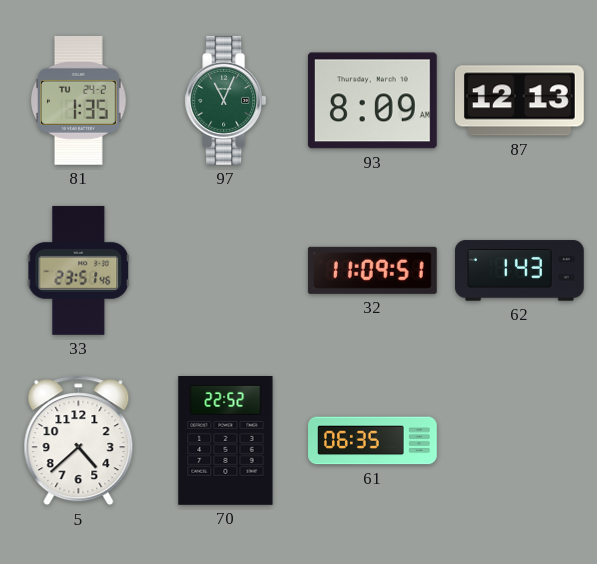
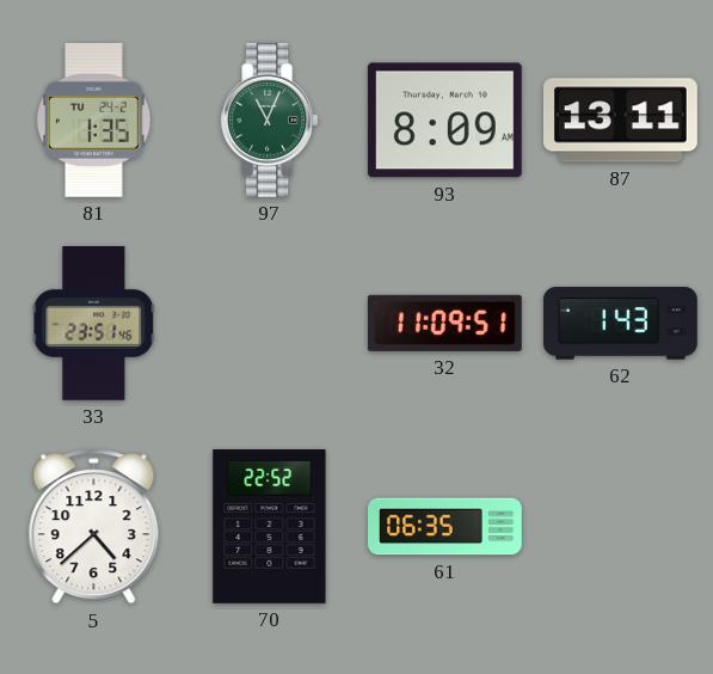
87: 12:13 -> 13:11
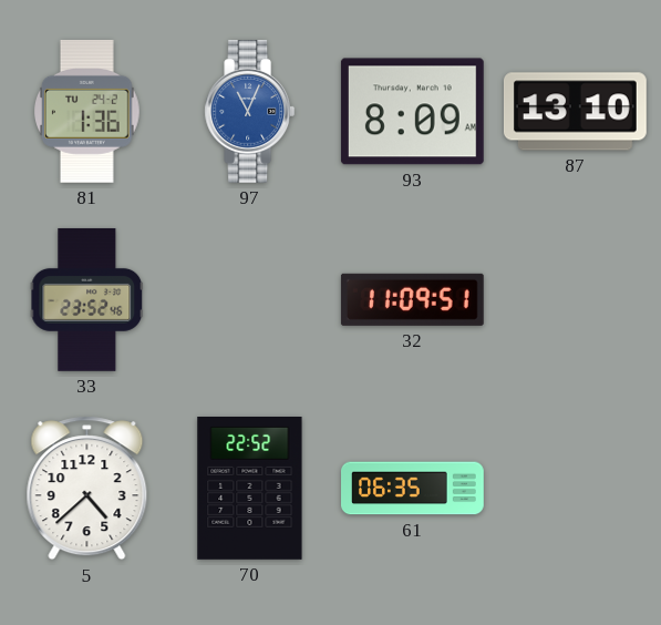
81: 1:35 -> 1:36
97 dial: green -> blue
87: 13:11 -> 13:10
33: 23:51 -> 23:52
62: 1:43 -> none
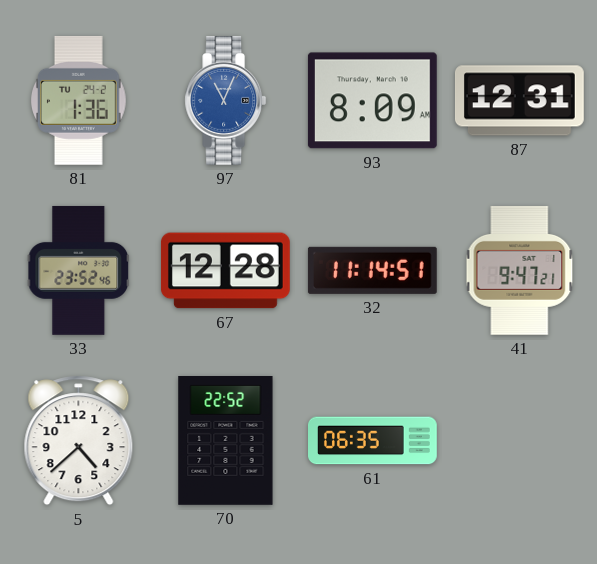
87: 13:10 -> 12:31
67: none -> 12:28
32: 11:09 -> 11:14
41: none -> 9:47
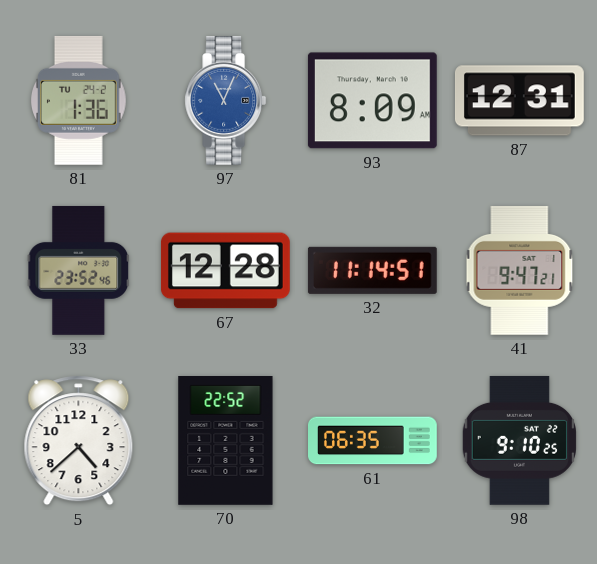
98: none -> 9:10
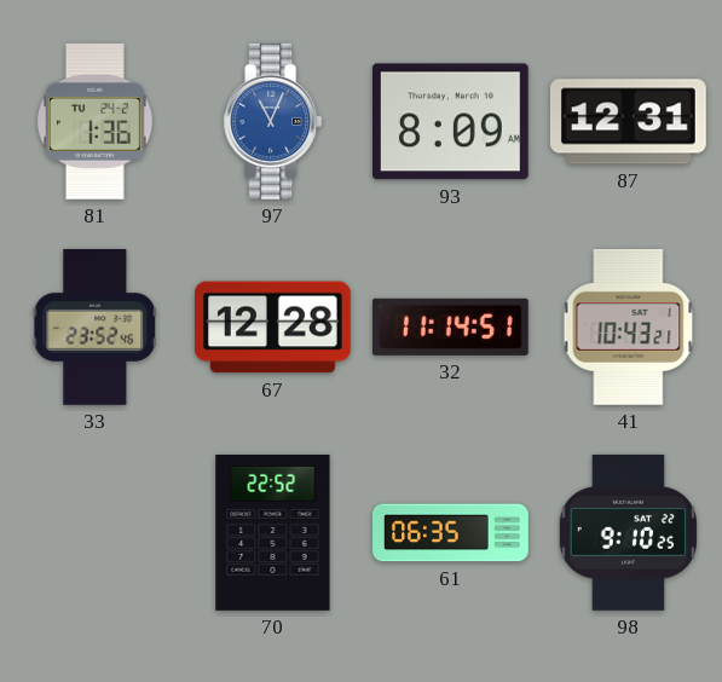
41: 9:47 -> 10:43
5: 4:38 -> none
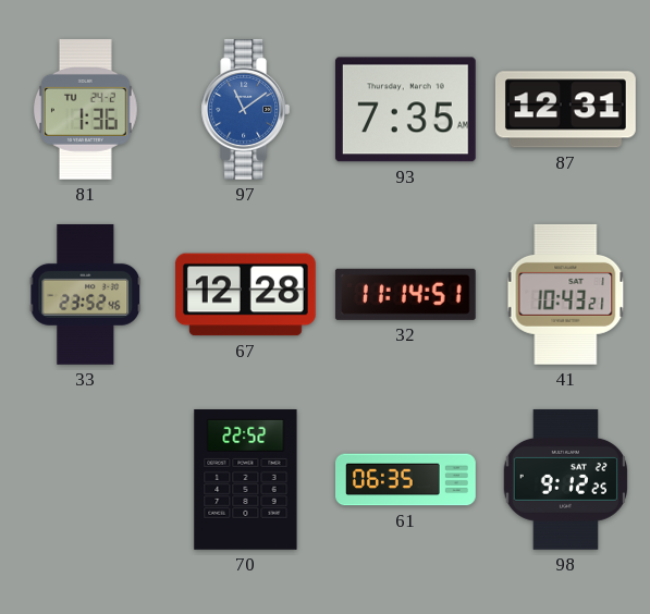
97: 11:04 -> 11:09
93: 8:09 -> 7:35
98: 9:10 -> 9:12
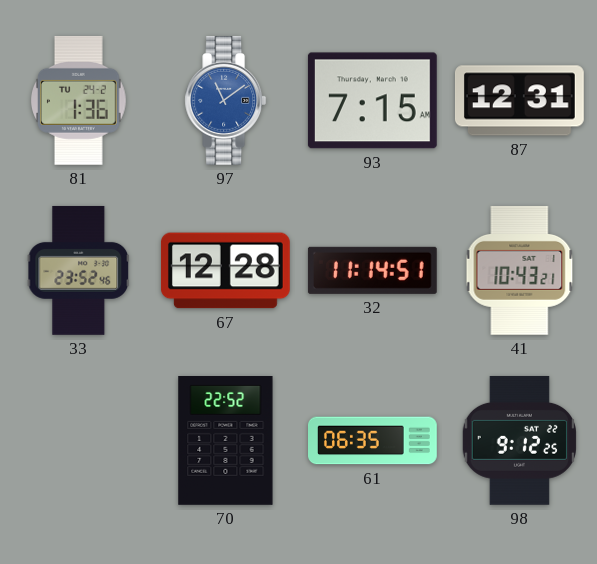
93: 7:35 -> 7:15
